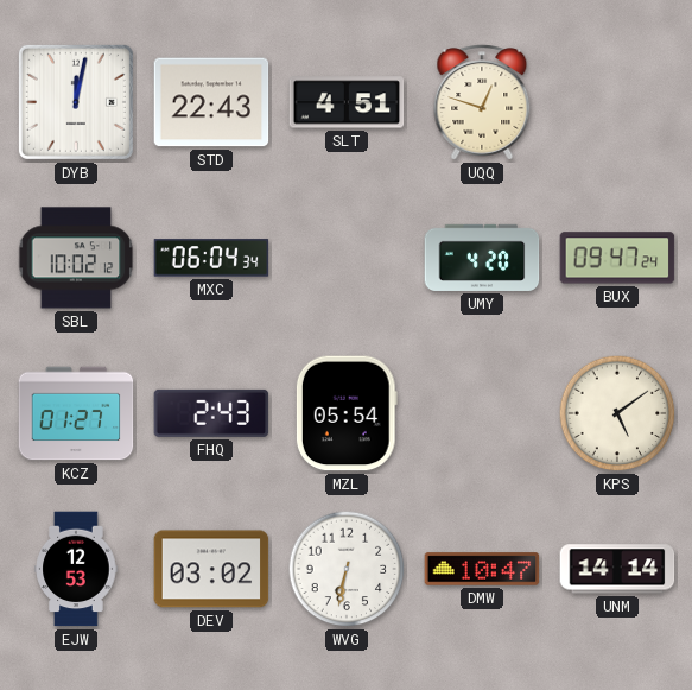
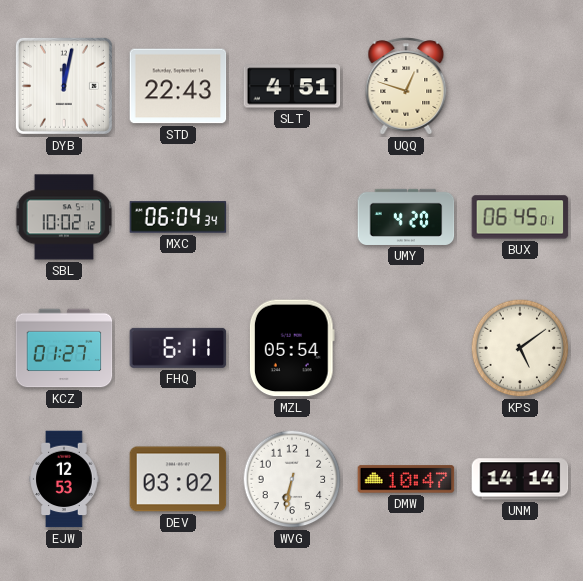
BUX: 09:47 -> 06:45
FHQ: 2:43 -> 6:11
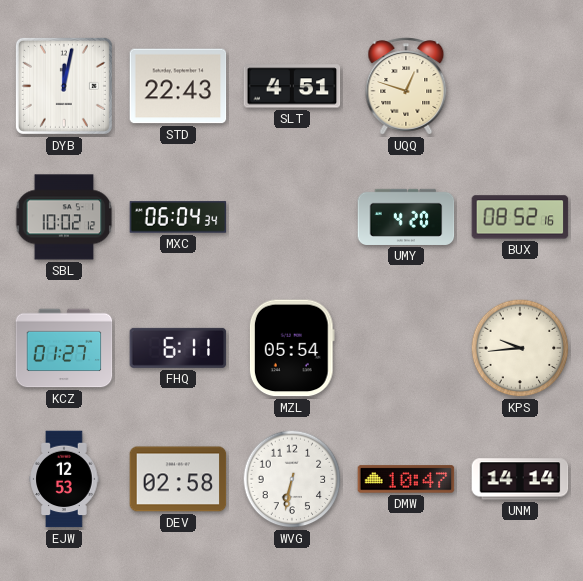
BUX: 06:45 -> 08:52
KPS: 5:09 -> 9:44
DEV: 03:02 -> 02:58
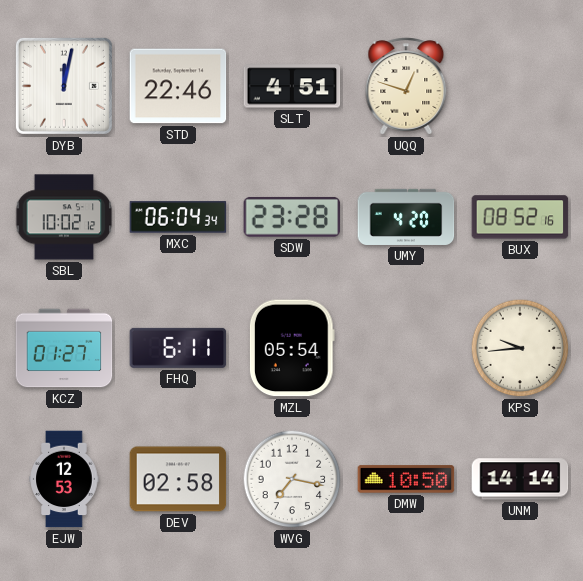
STD: 22:43 -> 22:46
SDW: none -> 23:28
WVG: 6:32 -> 7:17
DMW: 10:47 -> 10:50
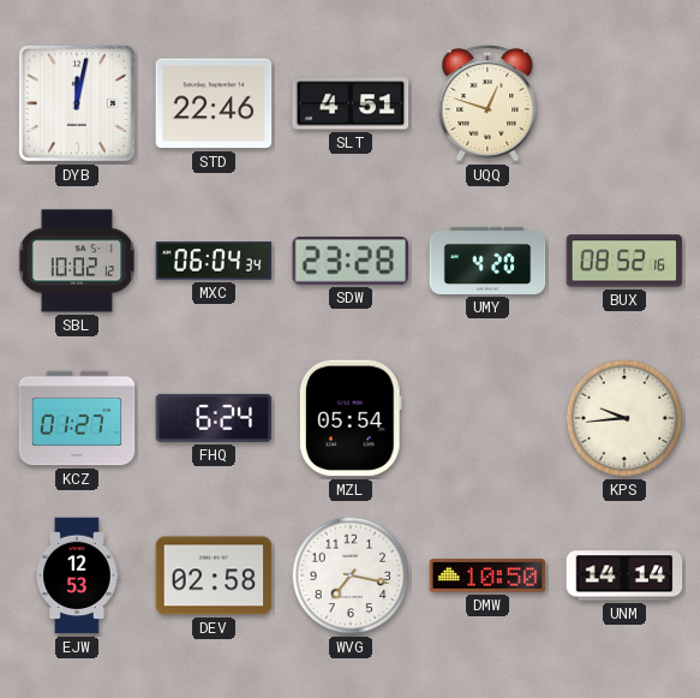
FHQ: 6:11 -> 6:24
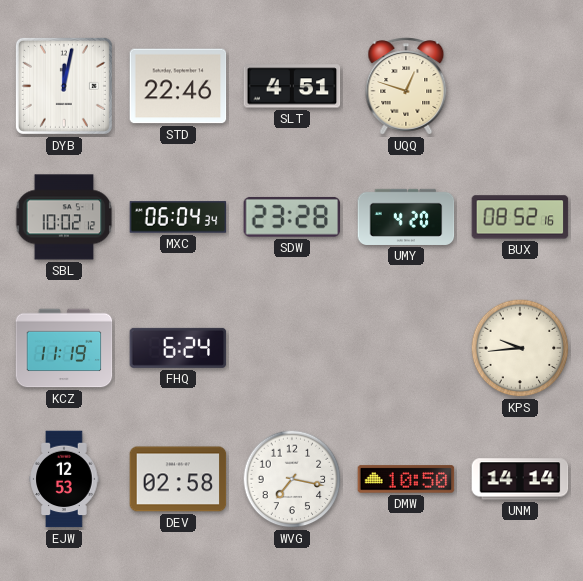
KCZ: 01:27 -> 11:19
MZL: 05:54 -> none
